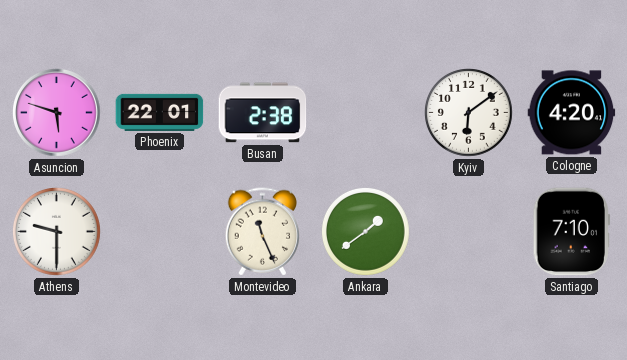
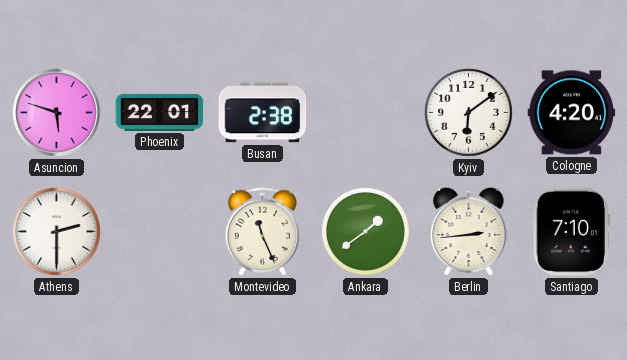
Athens: 9:30 -> 2:30
Berlin: none -> 2:44
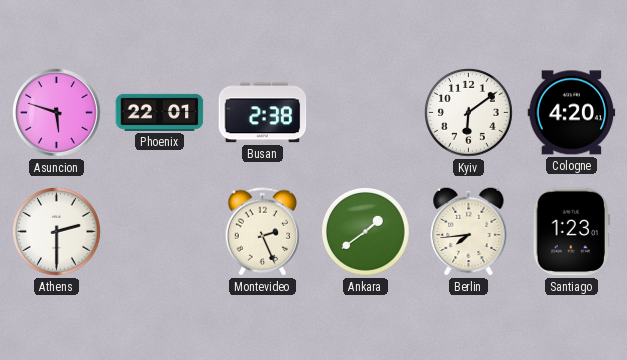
Montevideo: 11:26 -> 2:26
Berlin: 2:44 -> 7:44
Santiago: 7:10 -> 1:23
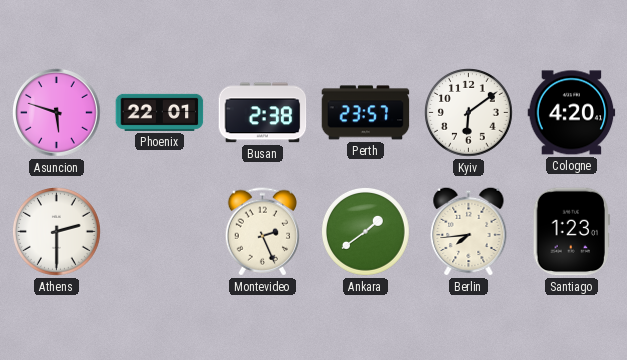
Perth: none -> 23:57
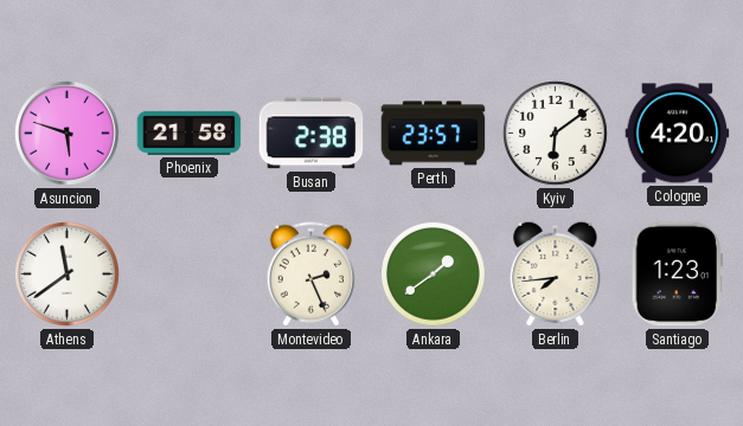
Phoenix: 22:01 -> 21:58
Athens: 2:30 -> 11:39
